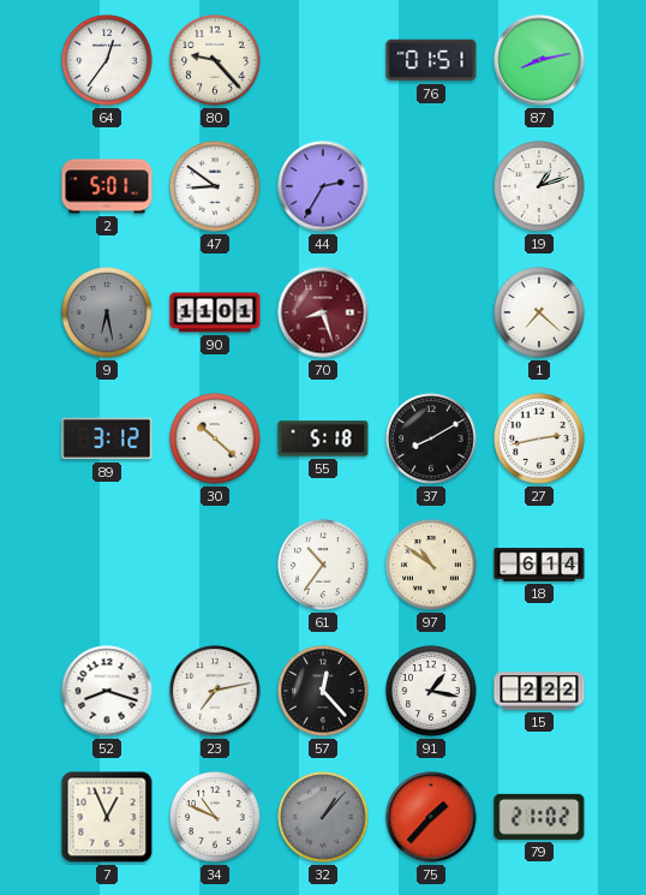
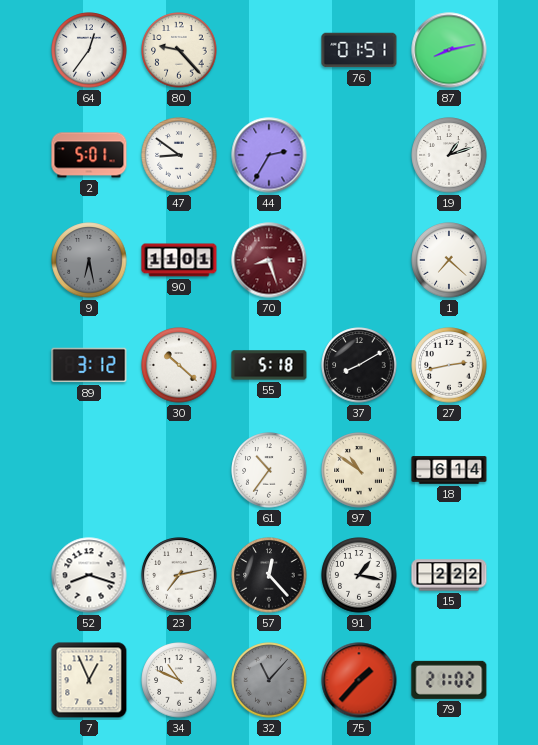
32: 1:07 -> 11:07
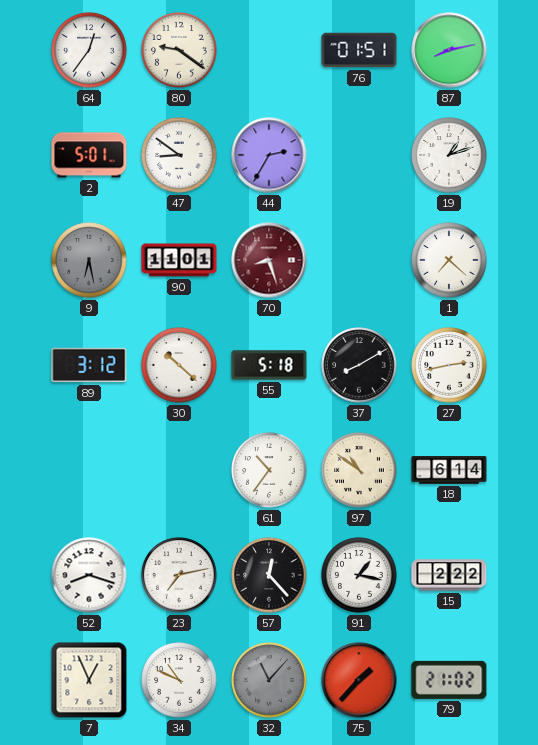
80: 9:23 -> 9:21
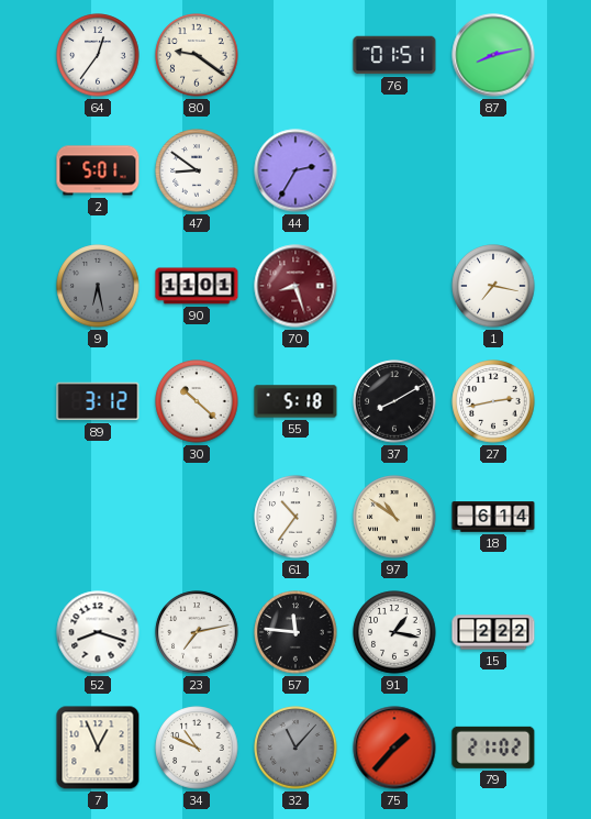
19: 1:12 -> none
1: 7:22 -> 7:17
57: 12:23 -> 11:46
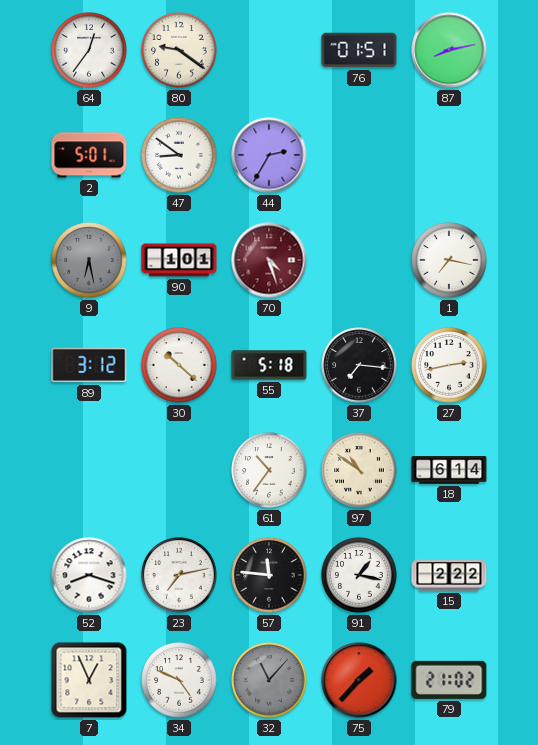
90: 11:01 -> 1:01
70: 8:27 -> 4:27
37: 8:10 -> 7:16
34: 10:49 -> 4:49
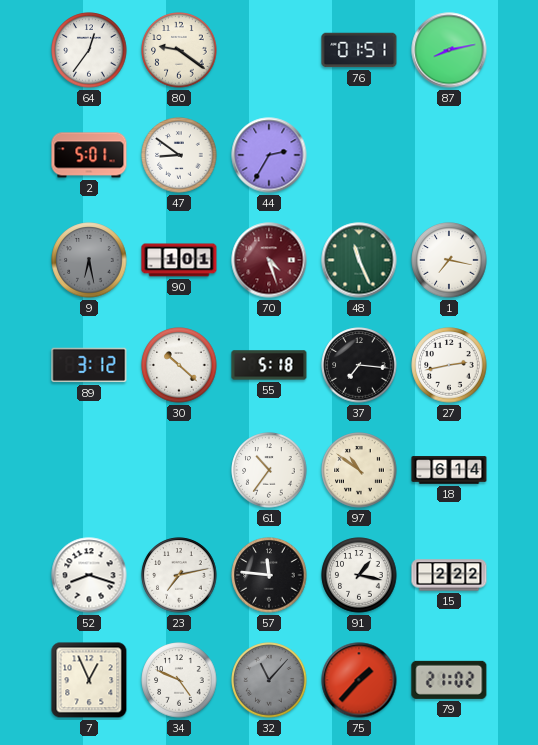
48: none -> 11:26
